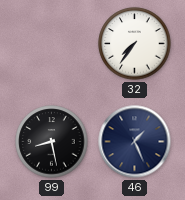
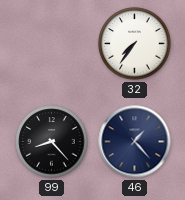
99: 8:28 -> 8:23
46: 1:26 -> 1:23
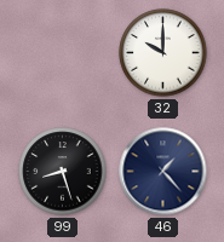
32: 7:36 -> 10:00
99: 8:23 -> 8:27
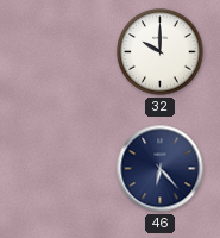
99: 8:27 -> none
46: 1:23 -> 6:23
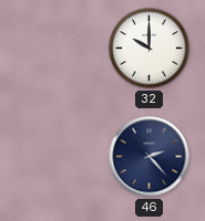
46: 6:23 -> 2:23
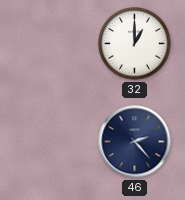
32: 10:00 -> 1:00
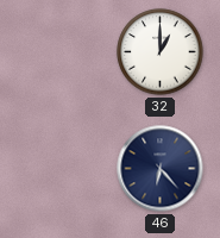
46: 2:23 -> 6:23
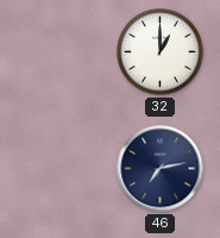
46: 6:23 -> 7:13
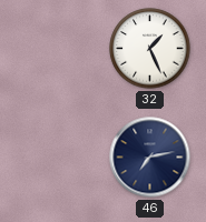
32: 1:00 -> 1:26
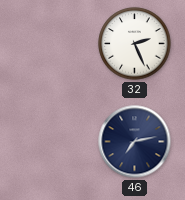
32: 1:26 -> 2:26
